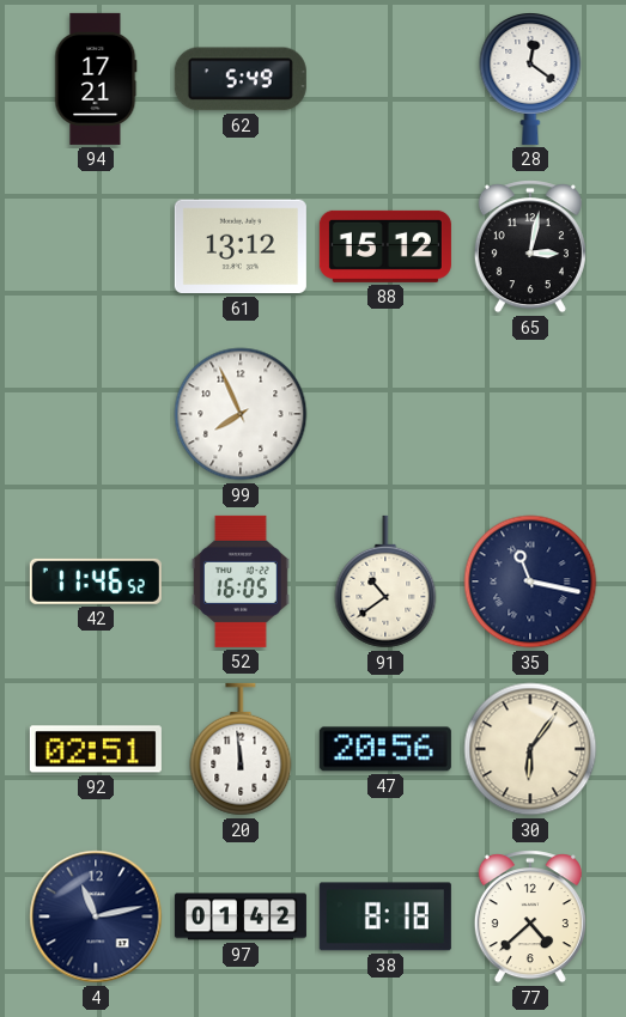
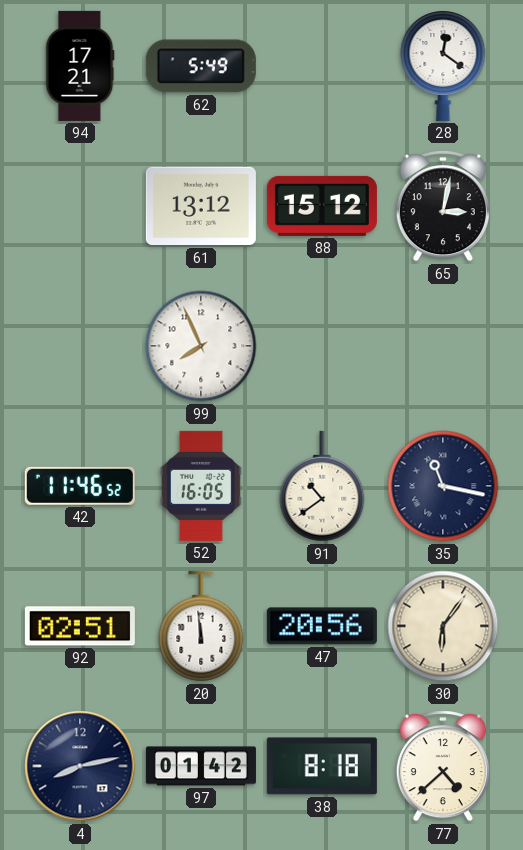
4: 11:13 -> 8:13
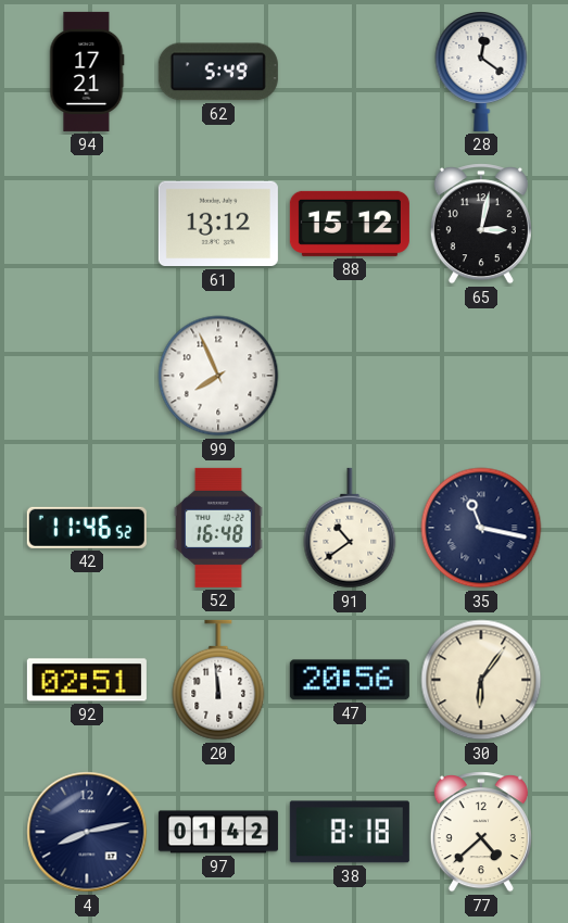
52: 16:05 -> 16:48
